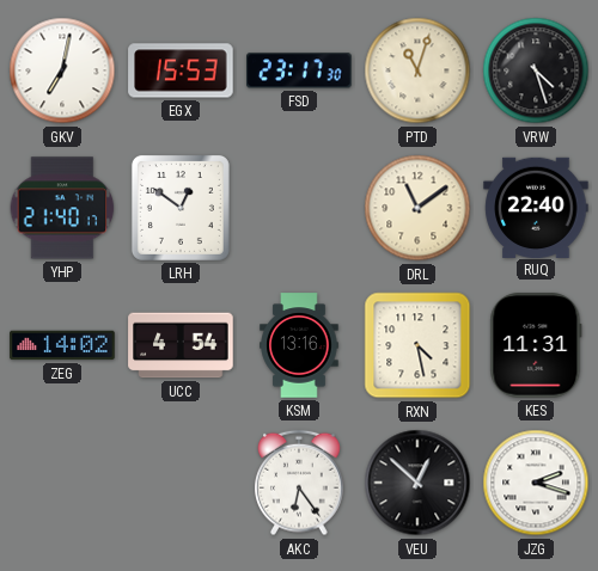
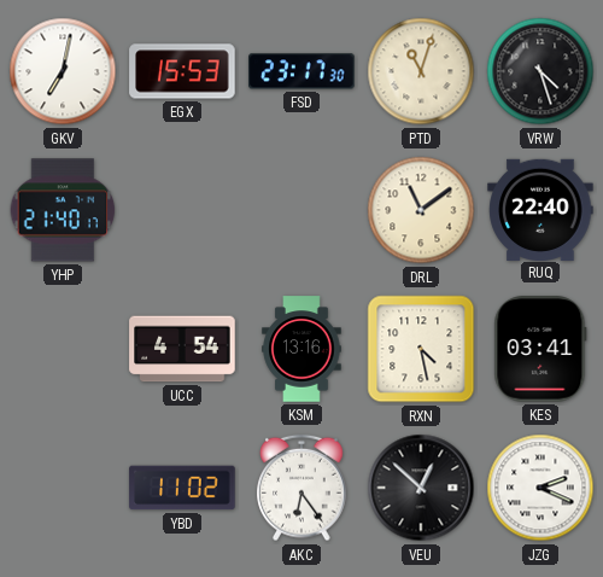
LRH: 12:51 -> none
ZEG: 14:02 -> none
KES: 11:31 -> 03:41
YBD: none -> 11:02
JZG: 2:18 -> 2:19
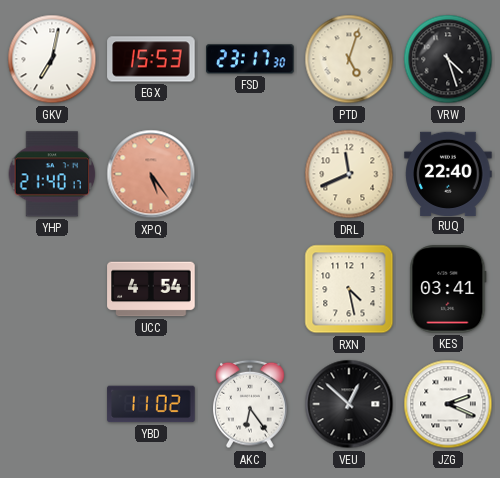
PTD: 11:03 -> 5:03
XPQ: none -> 5:24
DRL: 11:09 -> 11:41
KSM: 13:16 -> none
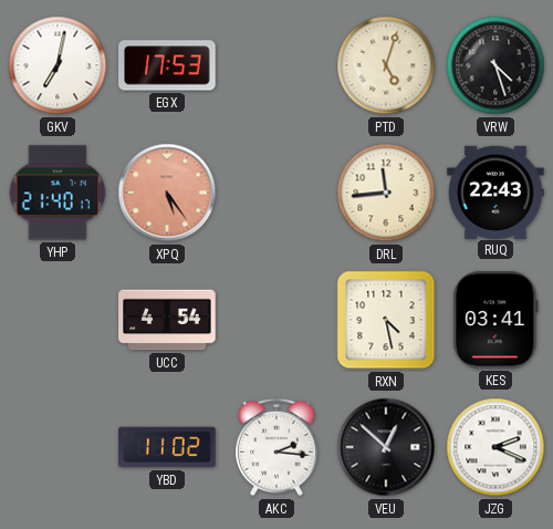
EGX: 15:53 -> 17:53
FSD: 23:17 -> none
DRL: 11:41 -> 11:44
RUQ: 22:40 -> 22:43
AKC: 6:24 -> 2:16
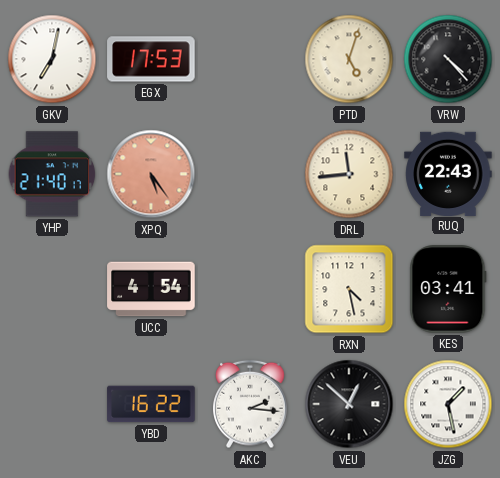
VRW: 4:27 -> 4:23
YBD: 11:02 -> 16:22
JZG: 2:19 -> 1:28
